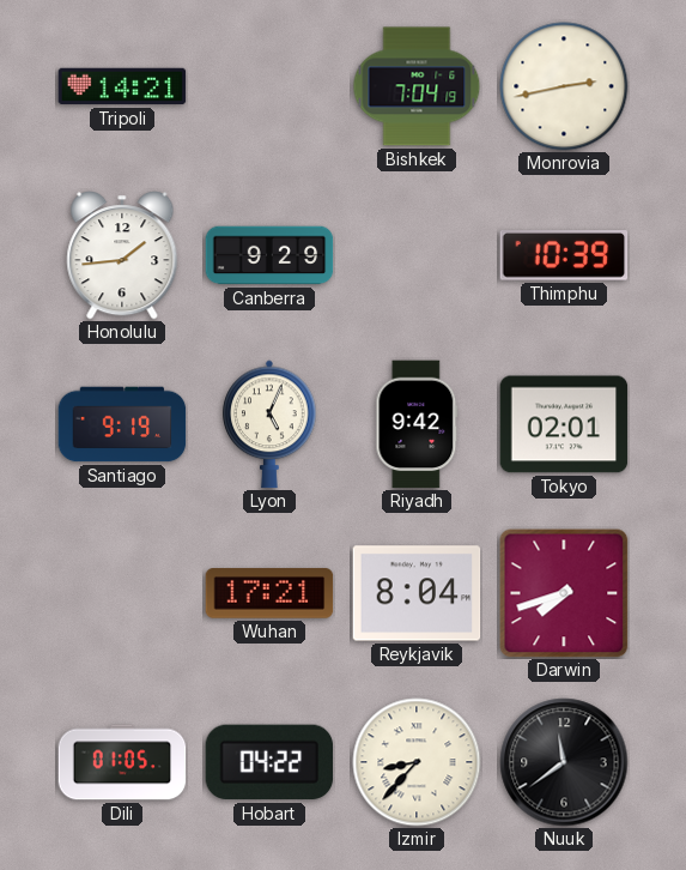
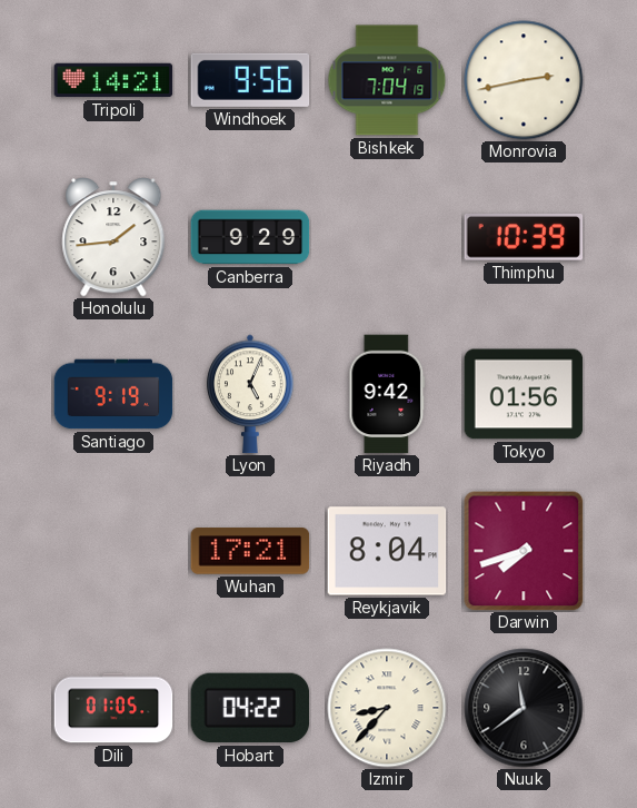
Windhoek: none -> 9:56
Tokyo: 02:01 -> 01:56
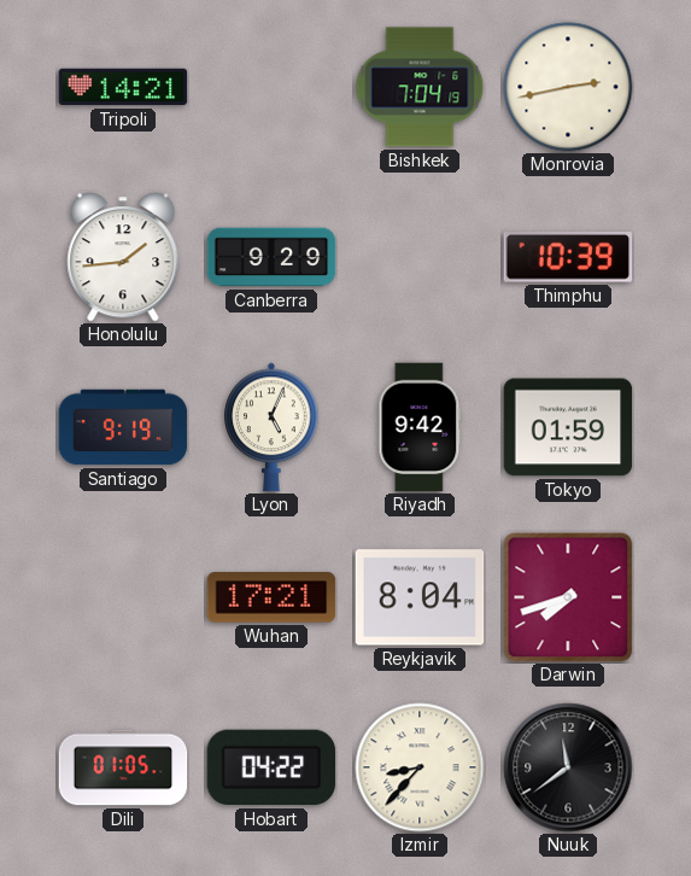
Windhoek: 9:56 -> none
Tokyo: 01:56 -> 01:59
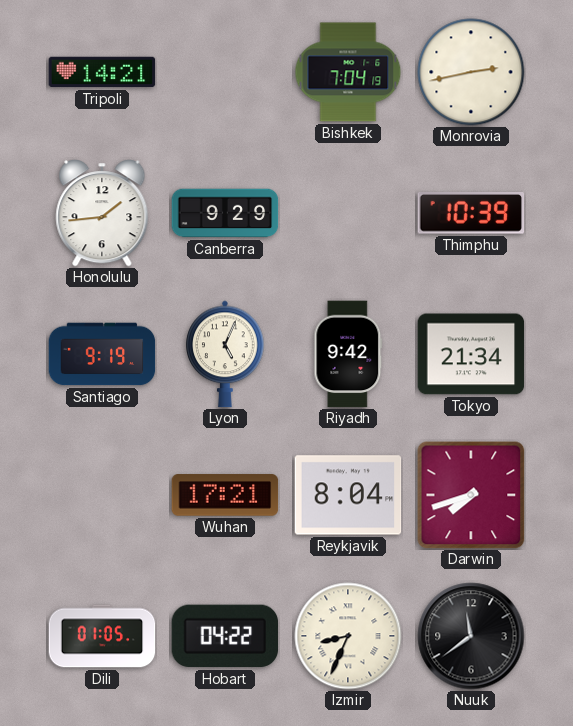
Tokyo: 01:59 -> 21:34
Izmir: 8:37 -> 8:34
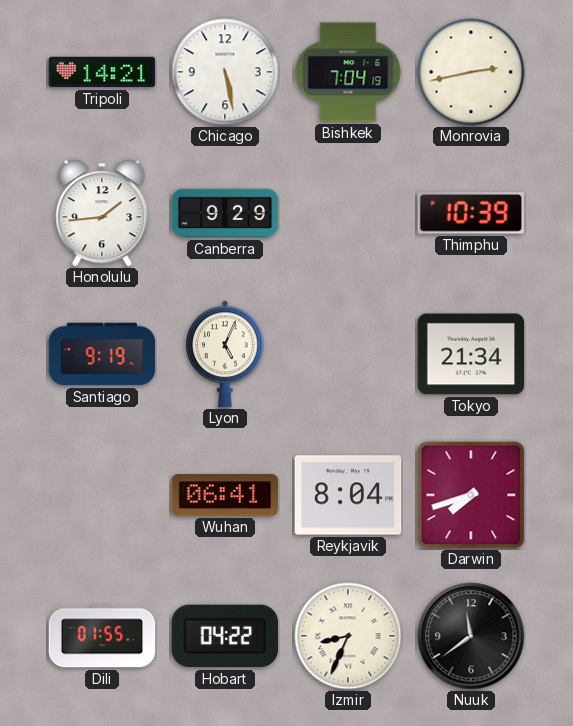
Chicago: none -> 5:28
Riyadh: 9:42 -> none
Wuhan: 17:21 -> 06:41
Dili: 01:05 -> 01:55
